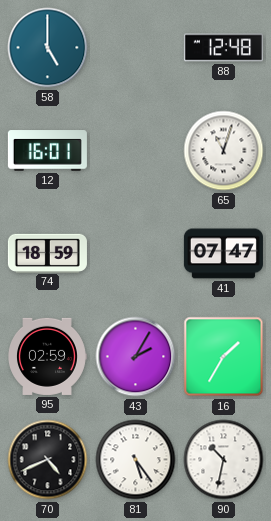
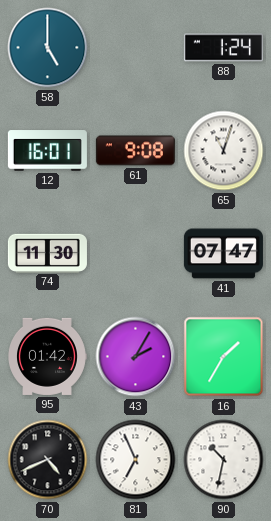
88: 12:48 -> 1:24
61: none -> 9:08
74: 18:59 -> 11:30
95: 02:59 -> 01:42
81: 5:24 -> 6:56
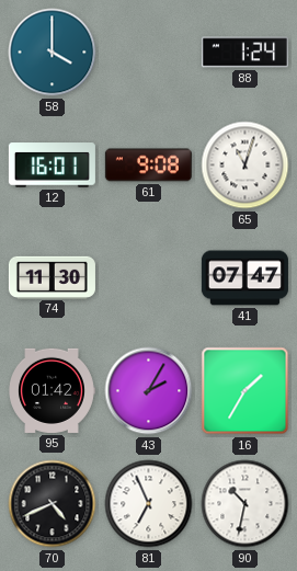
58: 5:00 -> 4:00
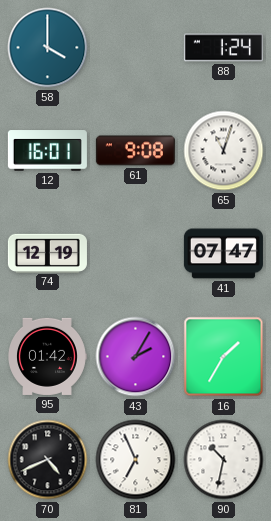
74: 11:30 -> 12:19
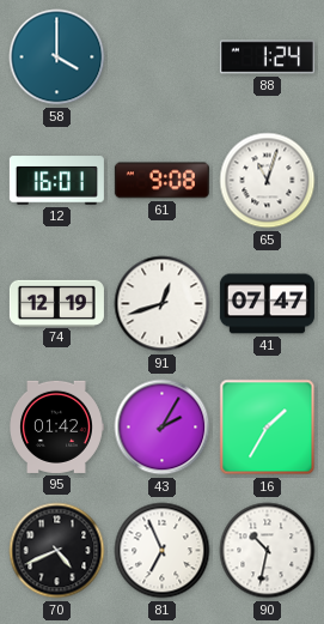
91: none -> 12:42
